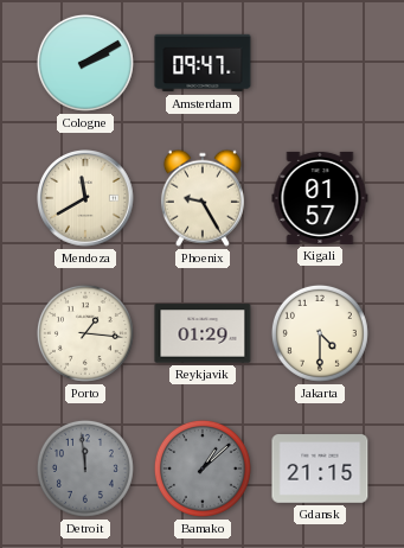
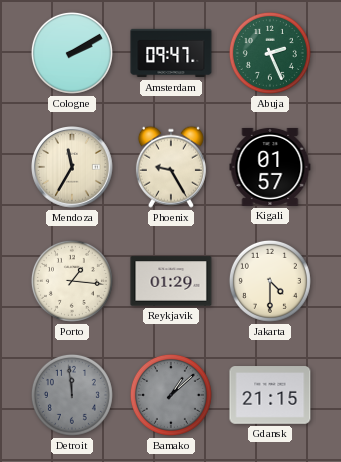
Abuja: none -> 2:26
Mendoza: 11:40 -> 11:35
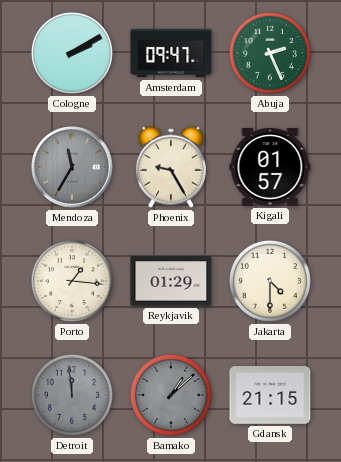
Mendoza dial: cream -> grey
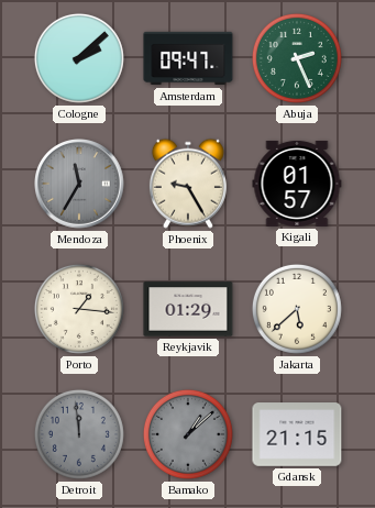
Cologne: 2:10 -> 2:08
Jakarta: 4:30 -> 5:38
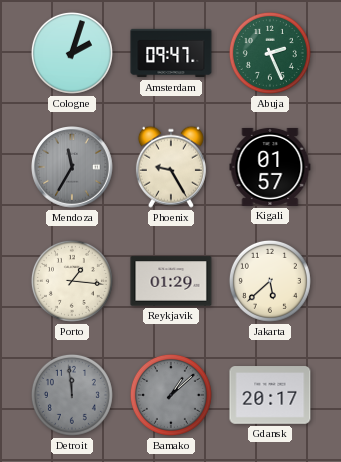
Cologne: 2:08 -> 2:03
Gdansk: 21:15 -> 20:17
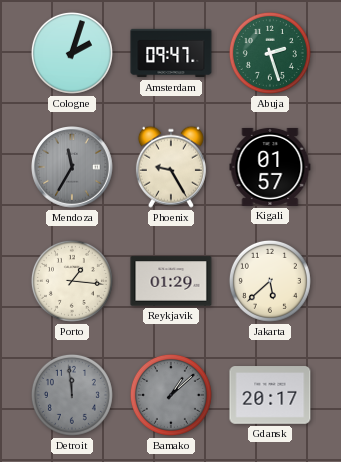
Abuja: 2:26 -> 2:27
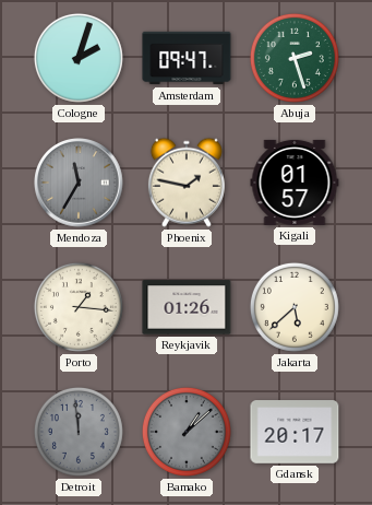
Phoenix: 9:25 -> 1:47
Reykjavik: 01:29 -> 01:26
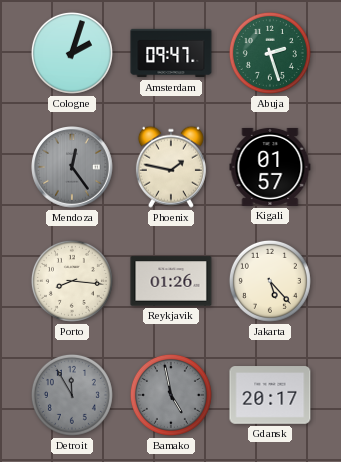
Mendoza: 11:35 -> 12:24
Porto: 1:16 -> 8:16
Jakarta: 5:38 -> 5:23
Detroit: 11:59 -> 11:55
Bamako: 1:08 -> 4:58
